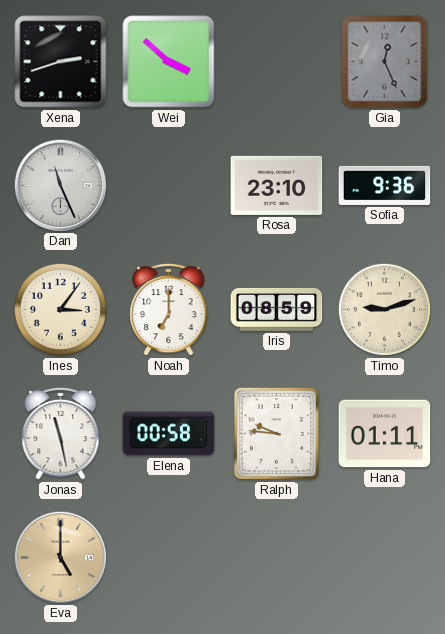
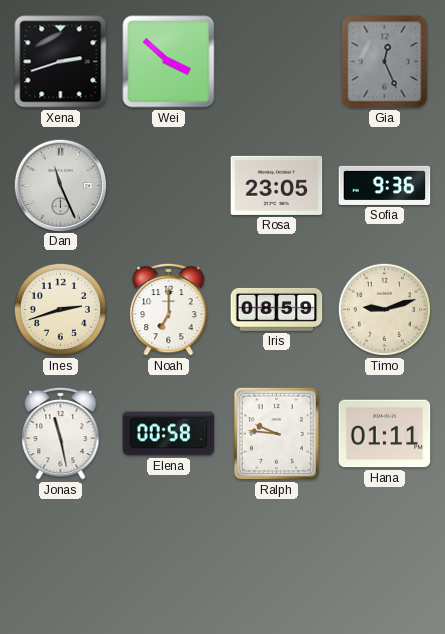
Rosa: 23:10 -> 23:05
Ines: 3:06 -> 2:42
Eva: 5:00 -> none
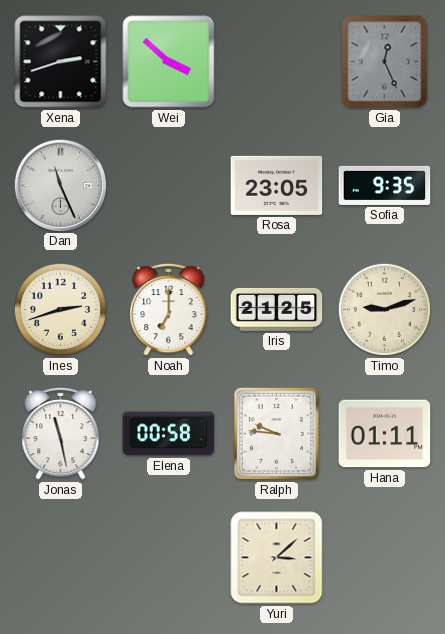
Sofia: 9:36 -> 9:35
Iris: 08:59 -> 21:25
Yuri: none -> 3:08
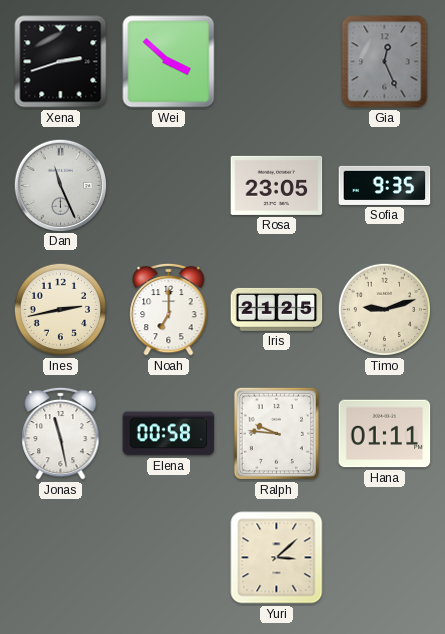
Ines: 2:42 -> 2:43
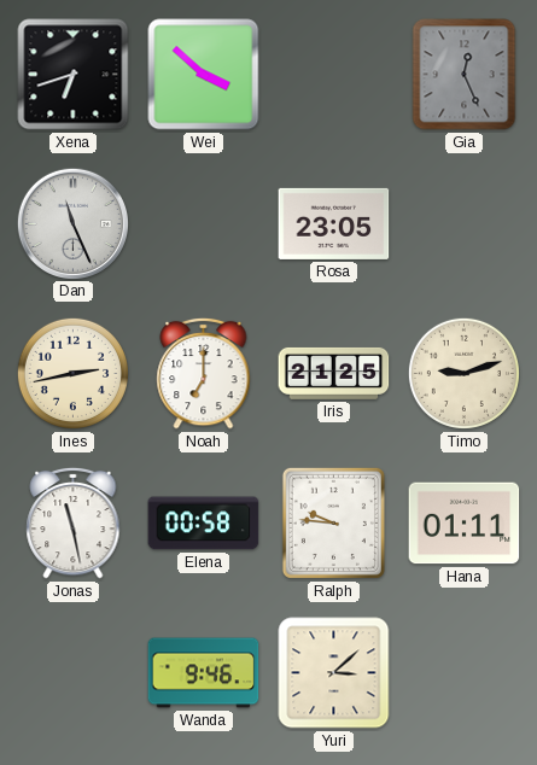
Xena: 2:42 -> 6:42
Sofia: 9:35 -> none
Wanda: none -> 9:46
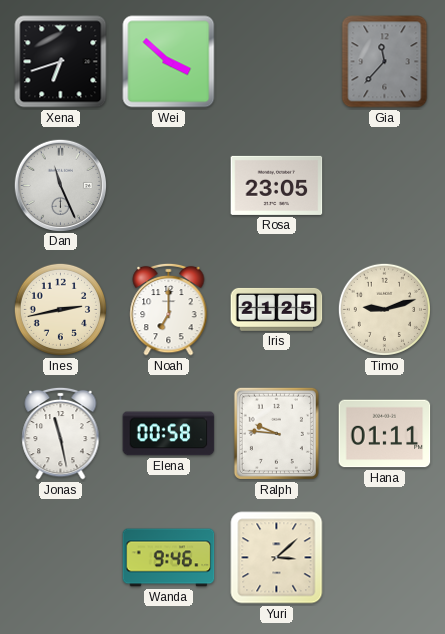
Gia: 12:26 -> 11:37
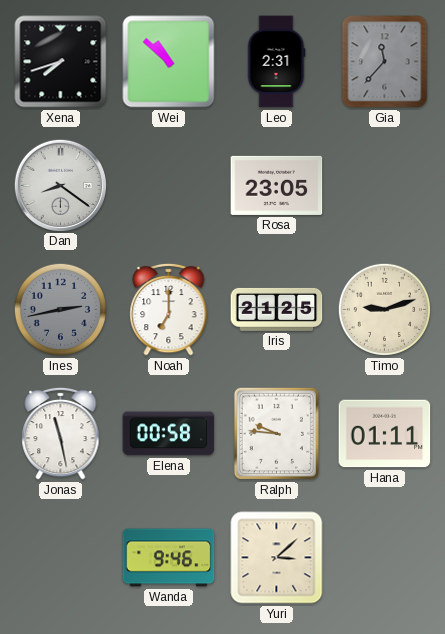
Xena: 6:42 -> 7:42
Wei: 3:52 -> 10:52
Leo: none -> 2:31
Dan: 11:26 -> 8:21
Ines dial: cream -> grey
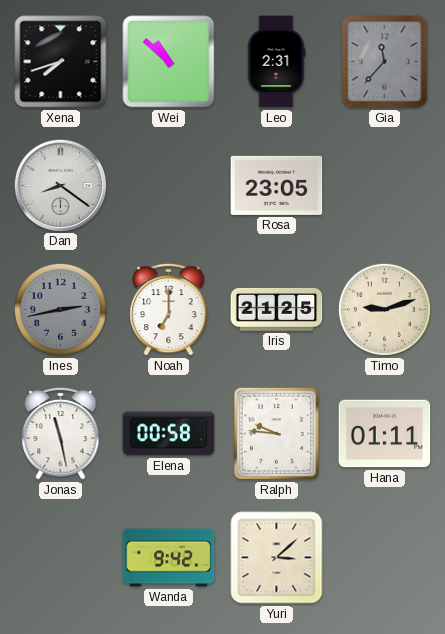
Wanda: 9:46 -> 9:42
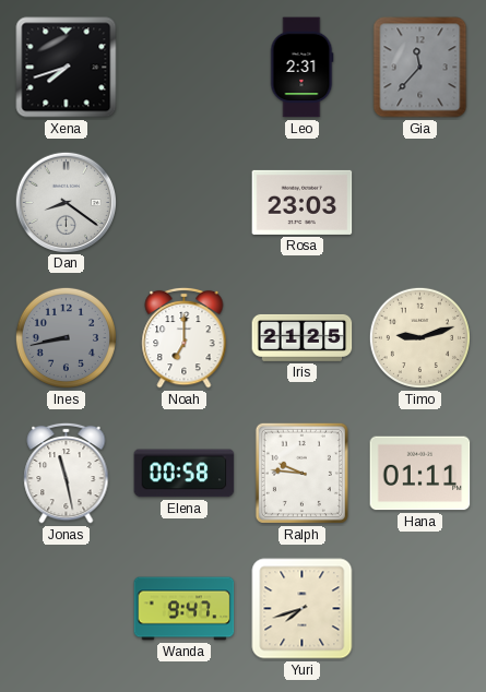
Wei: 10:52 -> none
Rosa: 23:05 -> 23:03
Ines: 2:43 -> 8:43
Wanda: 9:42 -> 9:47
Yuri: 3:08 -> 7:42
